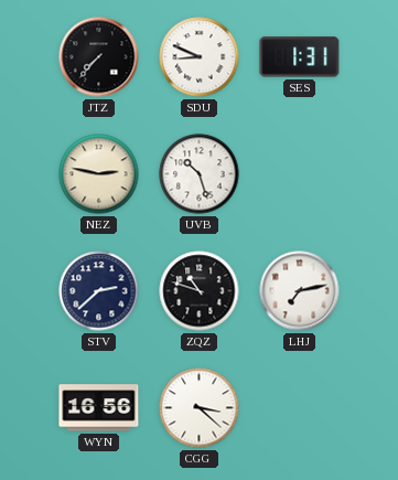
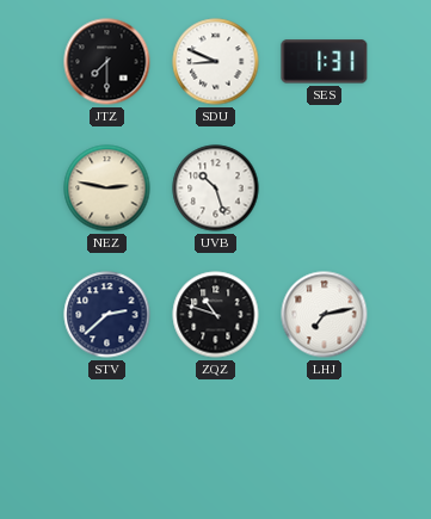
JTZ: 7:37 -> 7:30
WYN: 16:56 -> none
CGG: 3:22 -> none
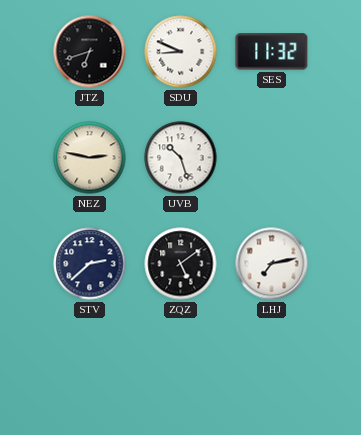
JTZ: 7:30 -> 6:42
SES: 1:31 -> 11:32
ZQZ: 10:48 -> 5:09
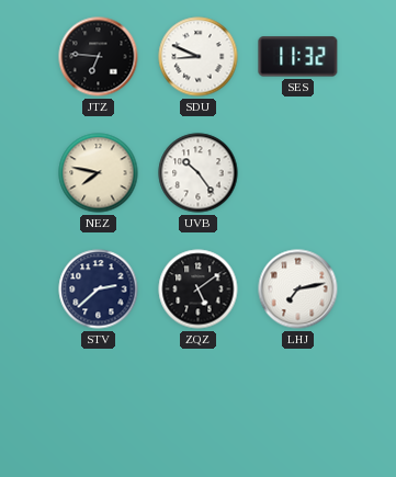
JTZ: 6:42 -> 6:46
NEZ: 2:47 -> 7:47
UVB: 10:27 -> 10:24
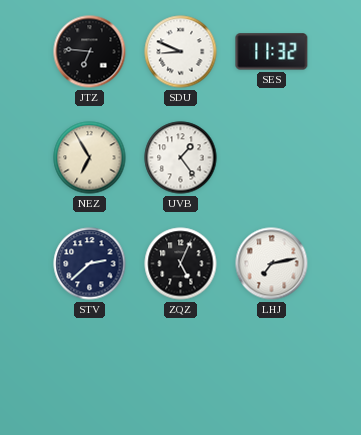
NEZ: 7:47 -> 6:55
UVB: 10:24 -> 1:24
ZQZ: 5:09 -> 5:04
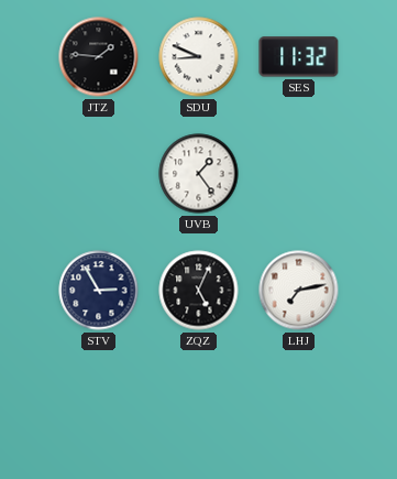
JTZ: 6:46 -> 1:46
NEZ: 6:55 -> none
STV: 2:38 -> 2:55
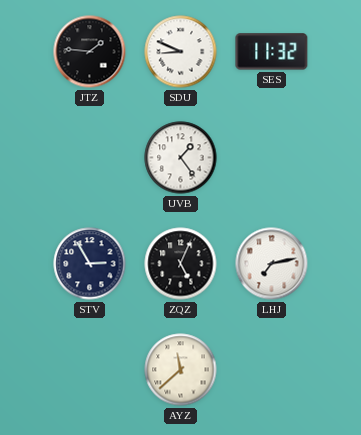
AYZ: none -> 11:38
